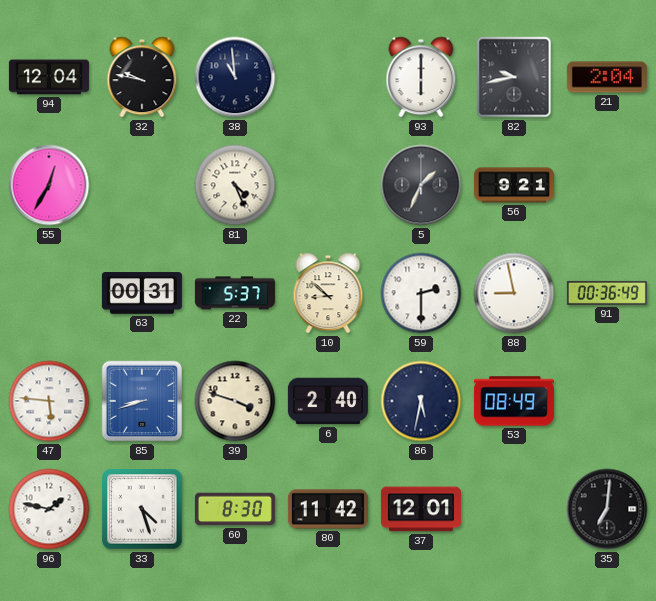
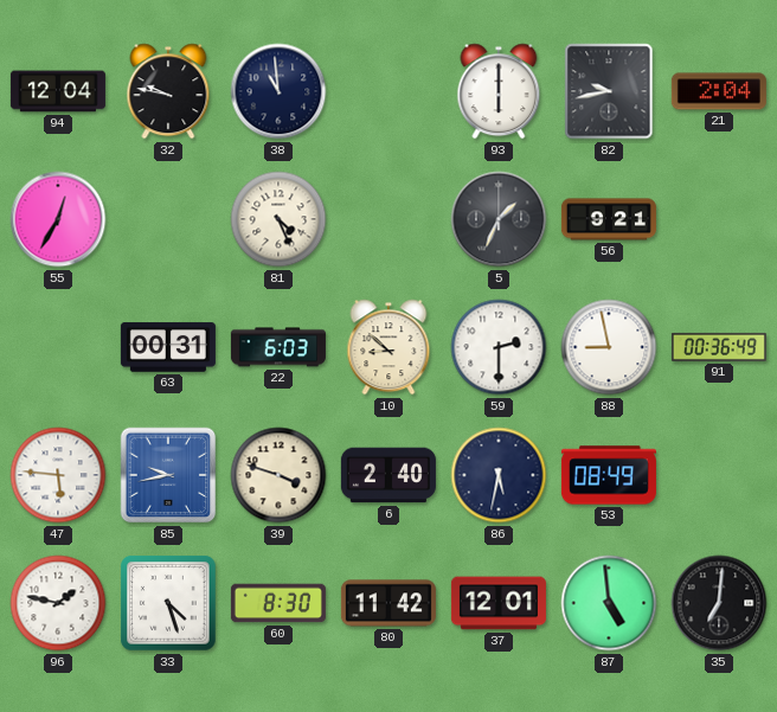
22: 5:37 -> 6:03
85: 8:42 -> 9:43
87: none -> 4:59
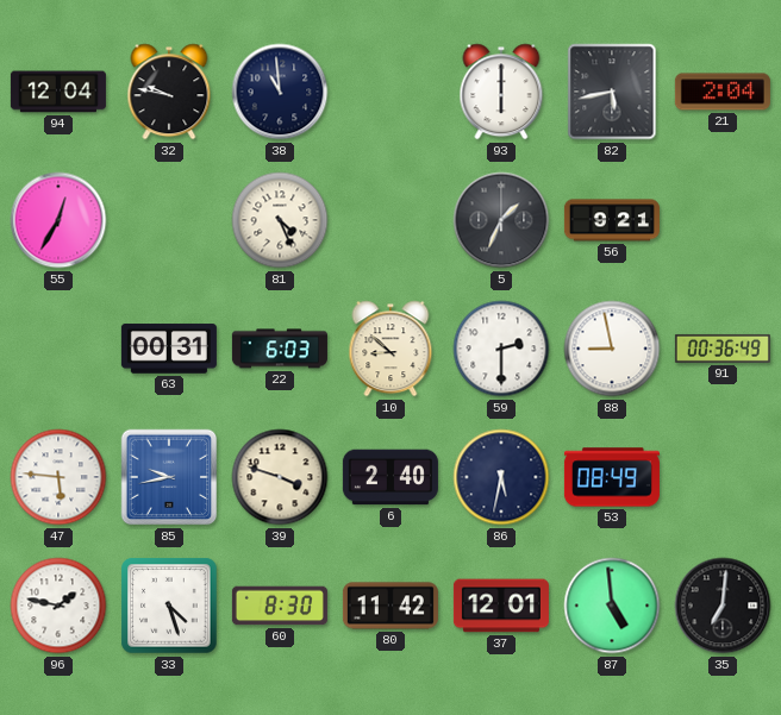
82: 9:43 -> 5:43
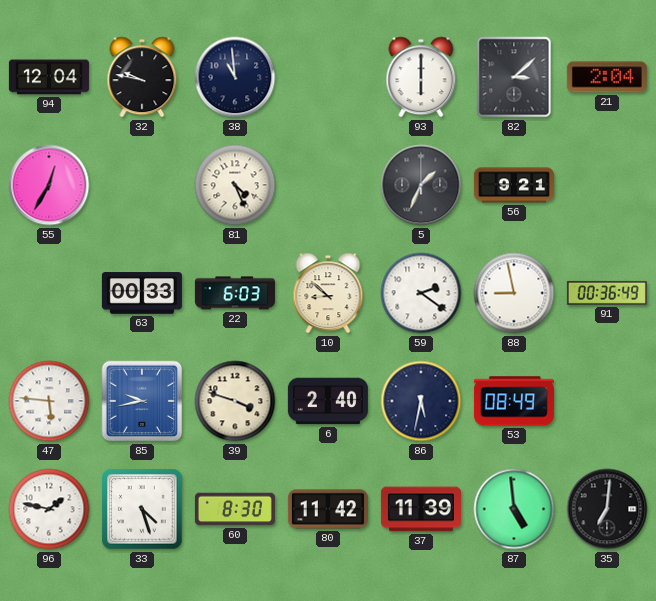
82: 5:43 -> 3:08
63: 00:31 -> 00:33
59: 2:30 -> 2:21
37: 12:01 -> 11:39
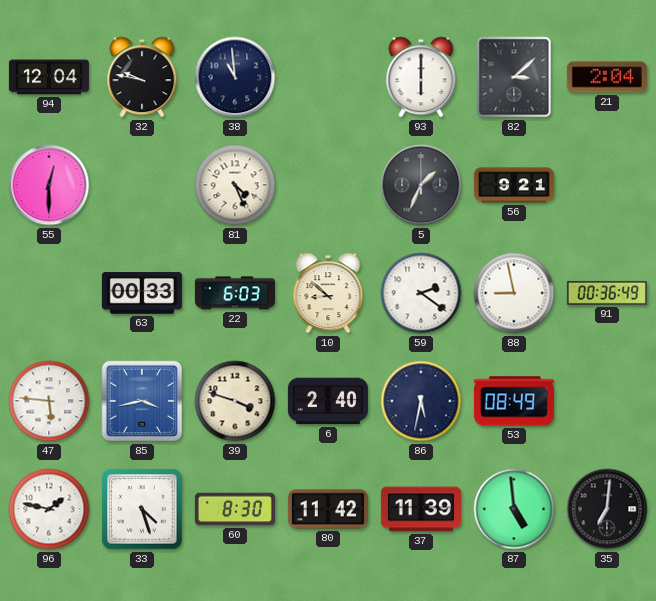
55: 12:35 -> 12:30
85: 9:43 -> 3:43
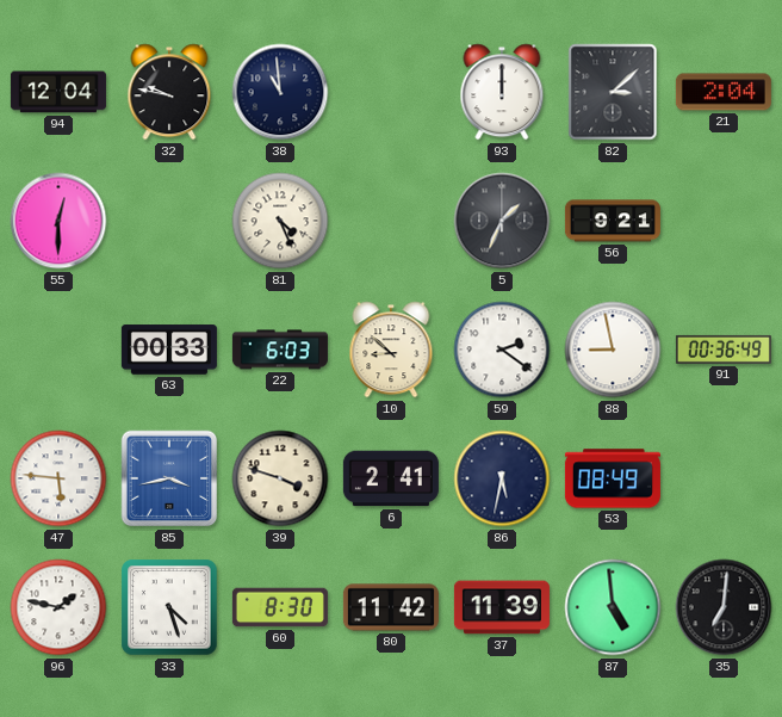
93: 6:00 -> 12:00
6: 2:40 -> 2:41
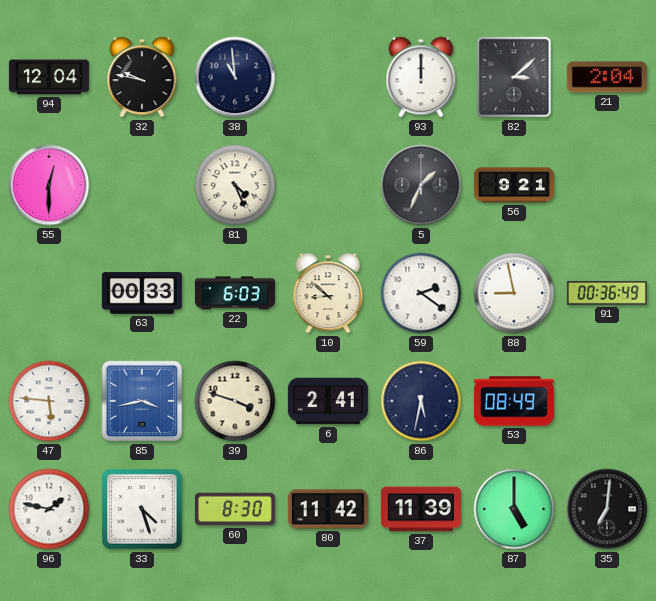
87: 4:59 -> 5:00
